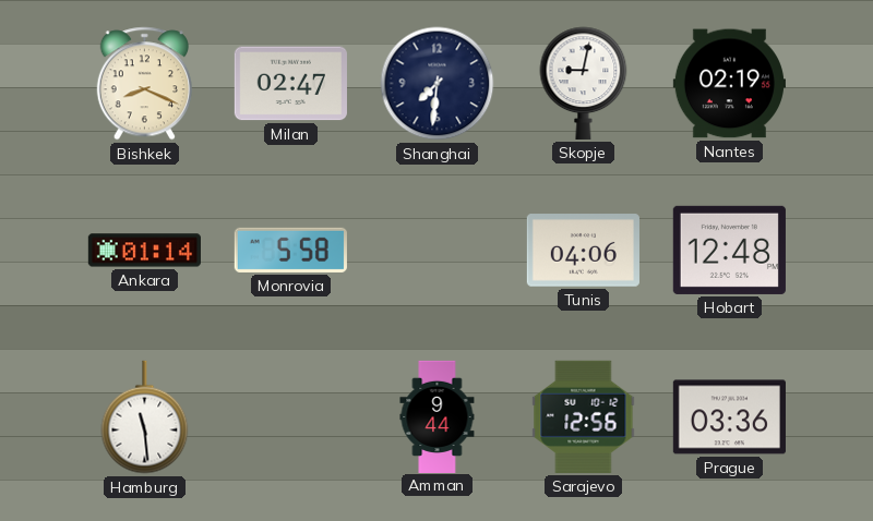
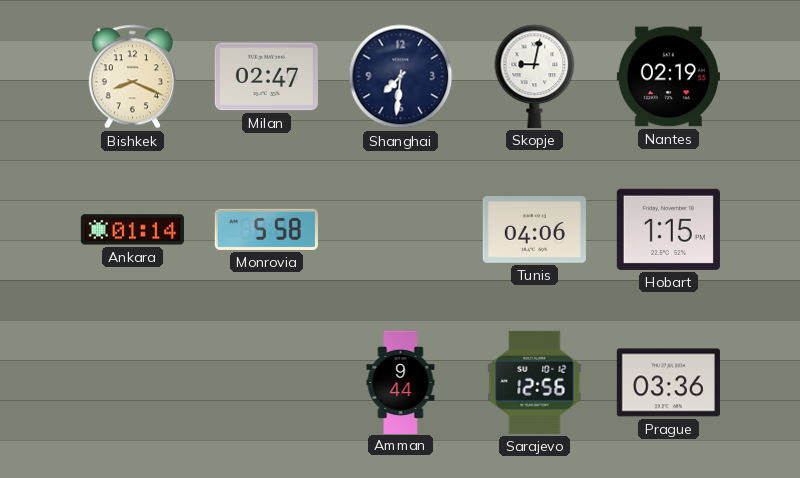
Hobart: 12:48 -> 1:15
Hamburg: 11:29 -> none
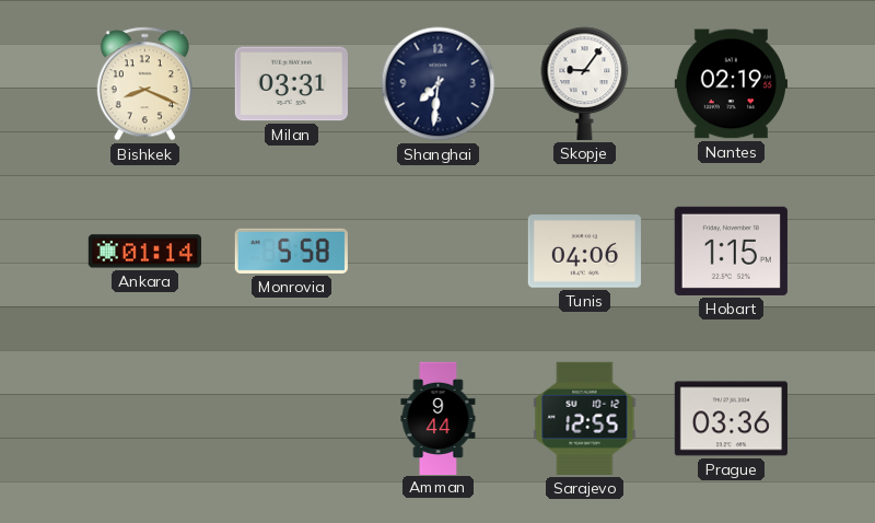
Milan: 02:47 -> 03:31
Skopje: 9:02 -> 9:06
Sarajevo: 12:56 -> 12:55
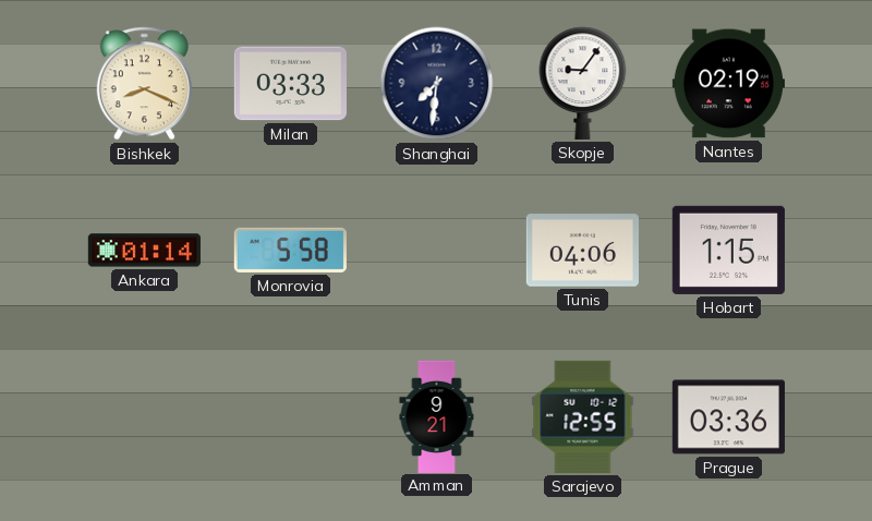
Milan: 03:31 -> 03:33
Amman: 9:44 -> 9:21
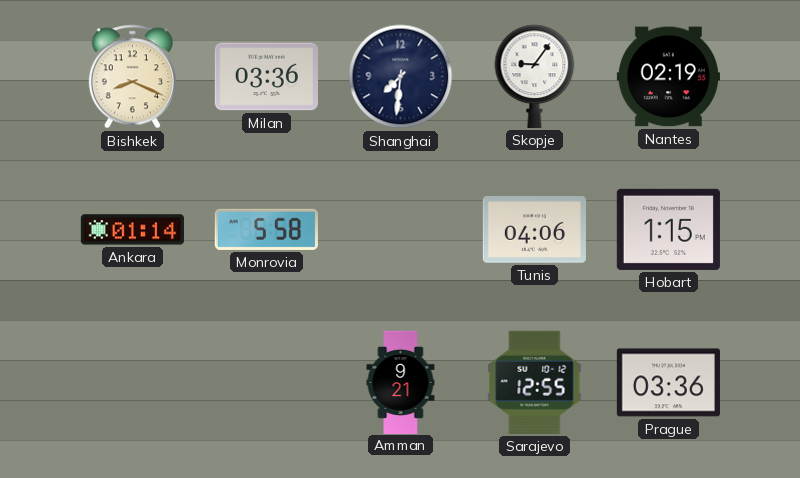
Milan: 03:33 -> 03:36
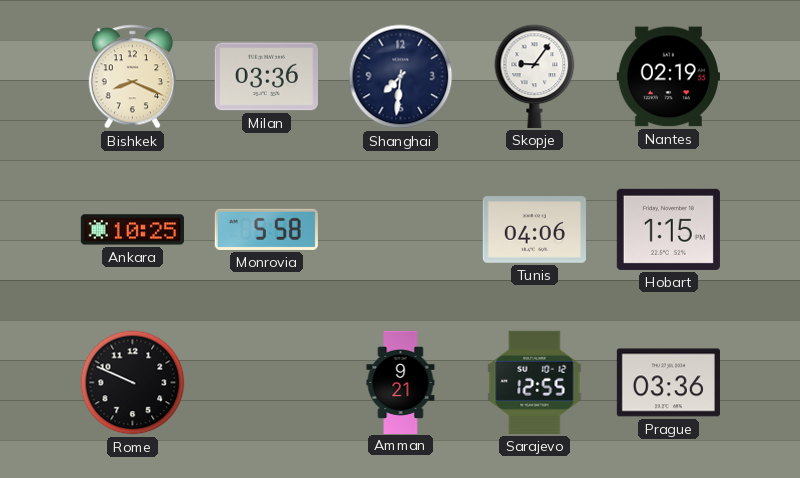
Ankara: 01:14 -> 10:25
Rome: none -> 9:49
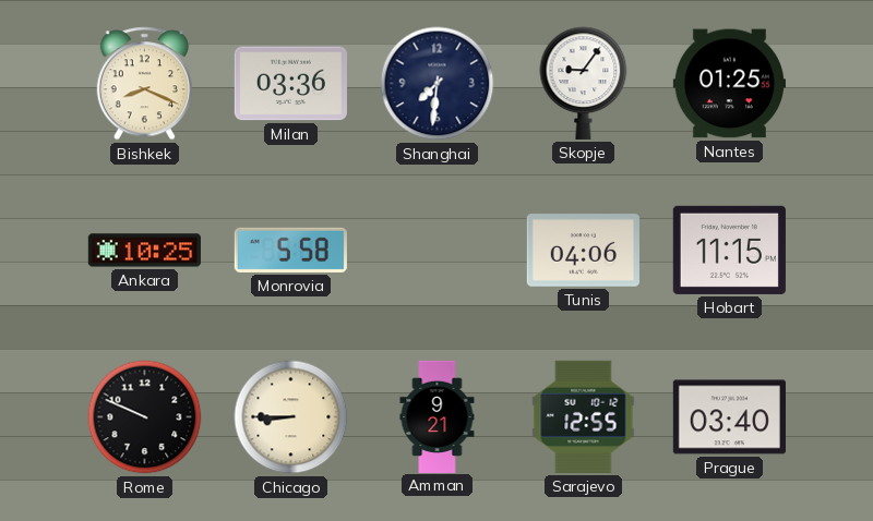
Nantes: 02:19 -> 01:25
Hobart: 1:15 -> 11:15
Chicago: none -> 8:45
Prague: 03:36 -> 03:40
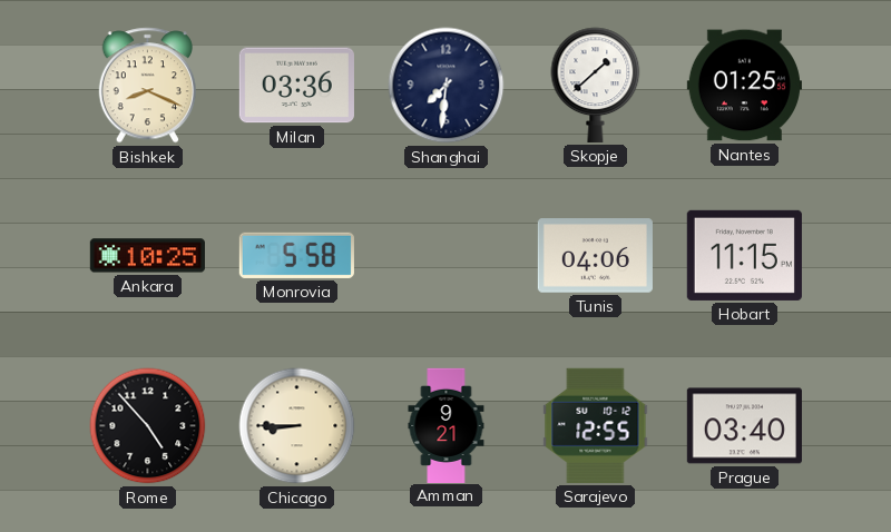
Skopje: 9:06 -> 1:38
Rome: 9:49 -> 4:53
